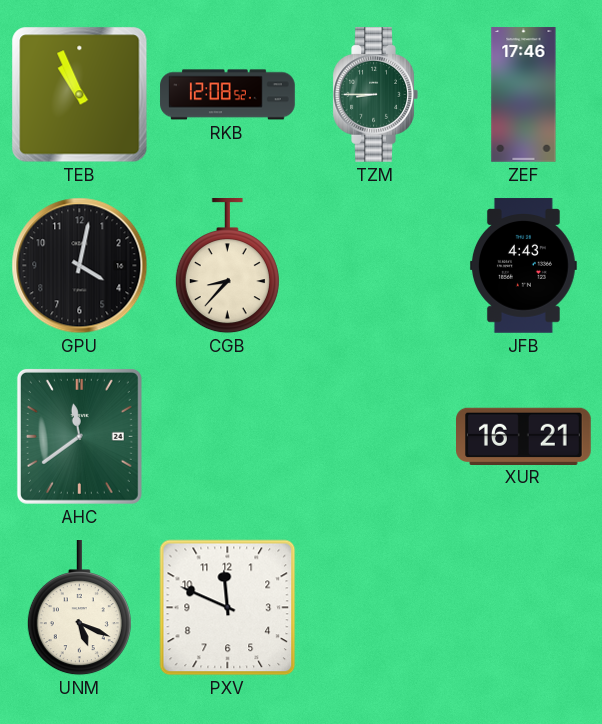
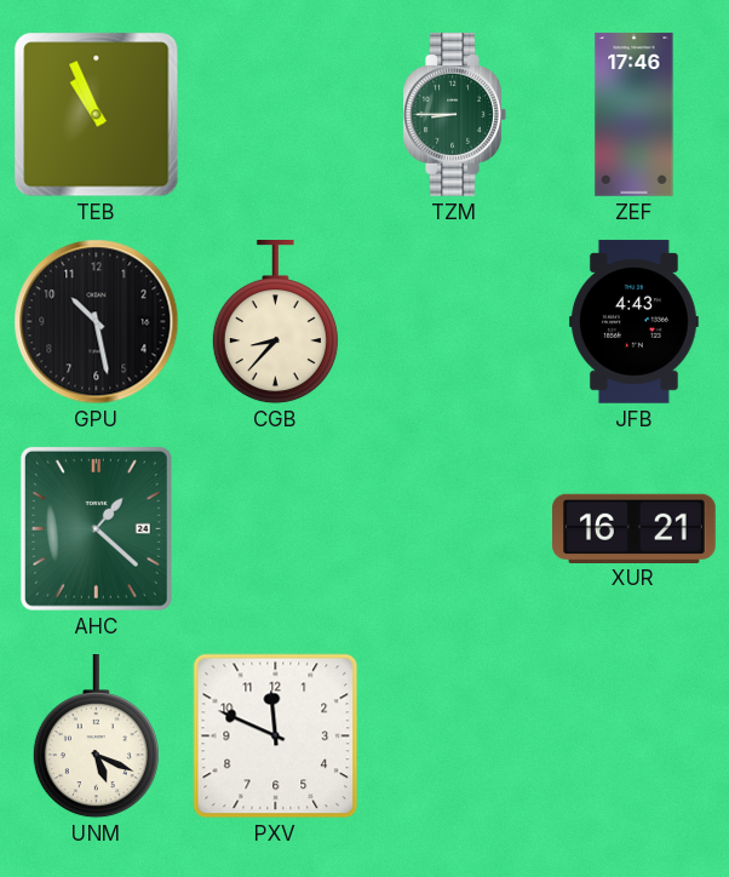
RKB: 12:08 -> none
GPU: 4:02 -> 10:28
AHC: 11:39 -> 1:22
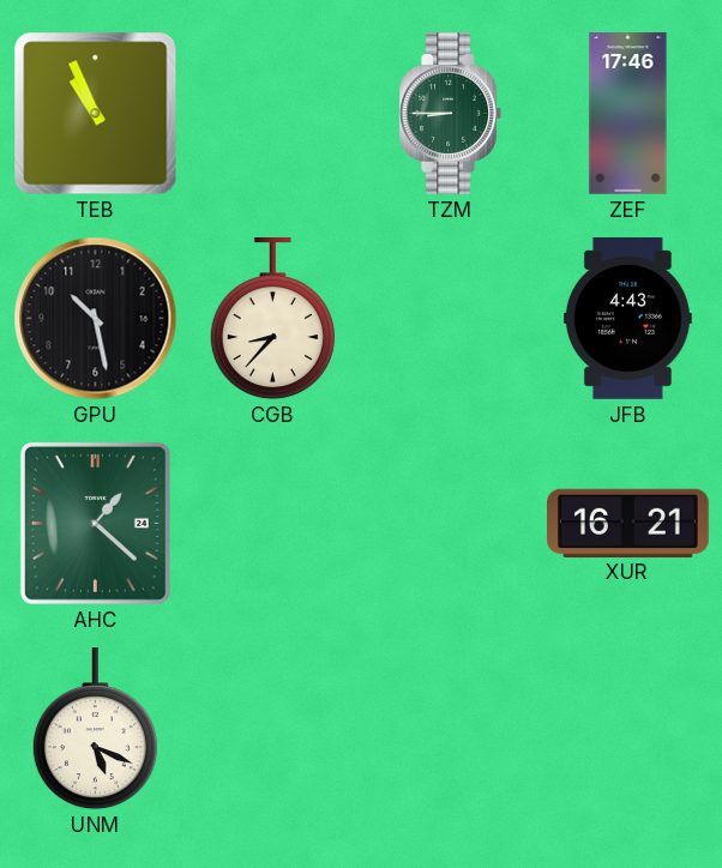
PXV: 11:49 -> none
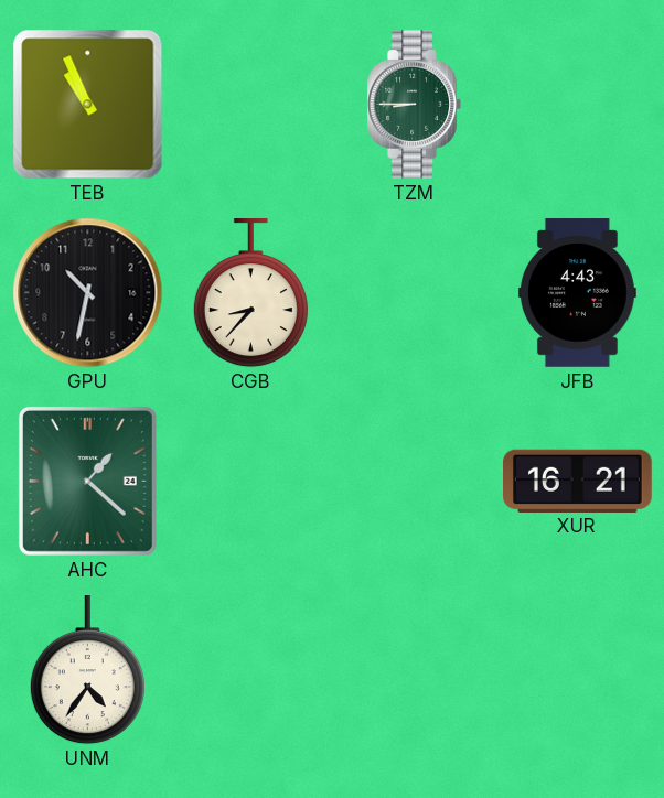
ZEF: 17:46 -> none
GPU: 10:28 -> 10:32
UNM: 5:19 -> 4:36
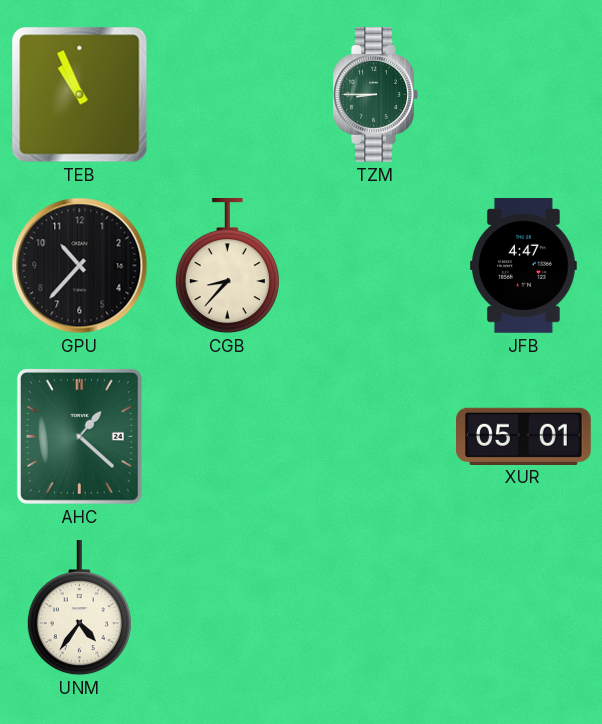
GPU: 10:32 -> 10:37
JFB: 4:43 -> 4:47
XUR: 16:21 -> 05:01
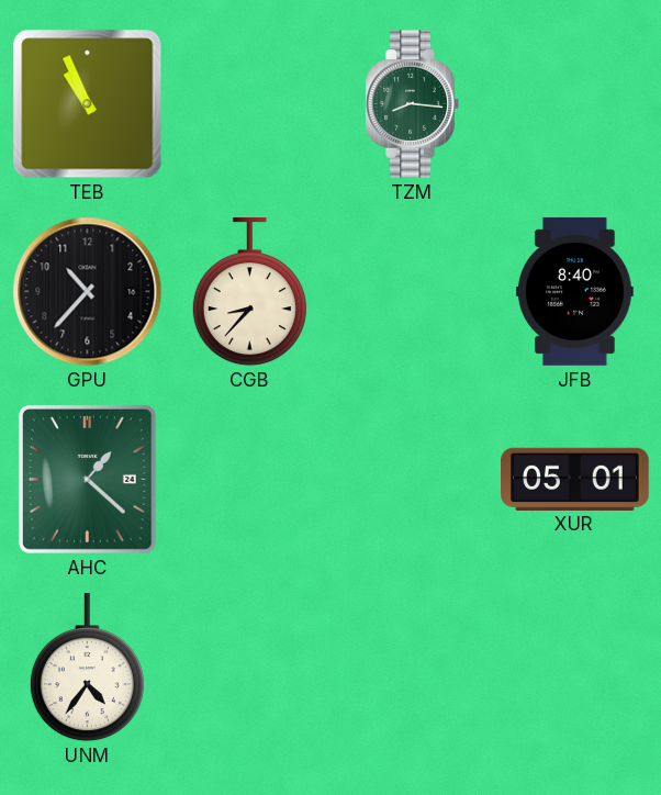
TZM: 8:45 -> 8:16
JFB: 4:47 -> 8:40
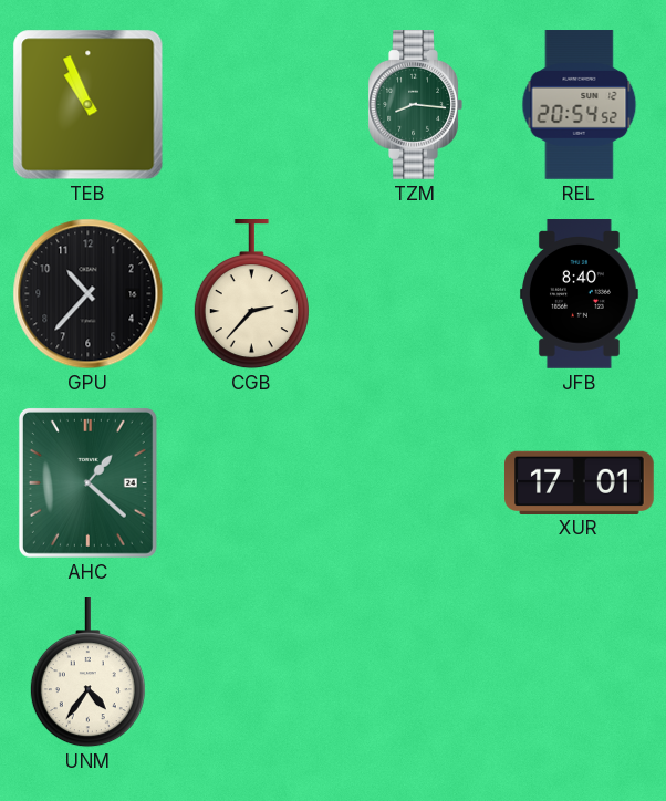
REL: none -> 20:54
CGB: 8:37 -> 2:37
XUR: 05:01 -> 17:01
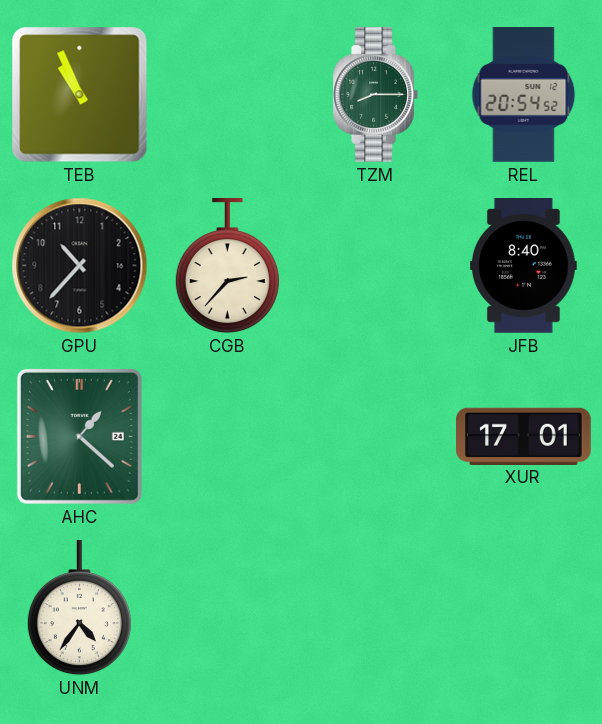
TZM: 8:16 -> 8:15
